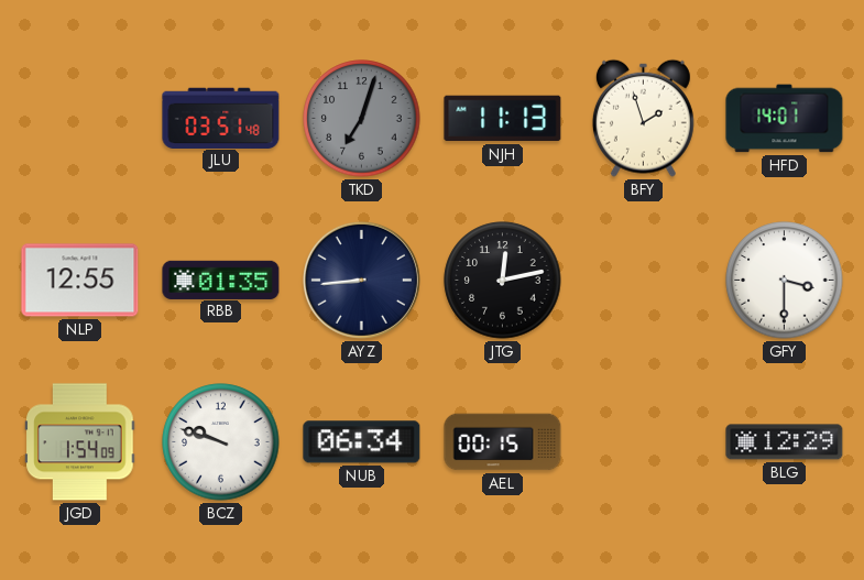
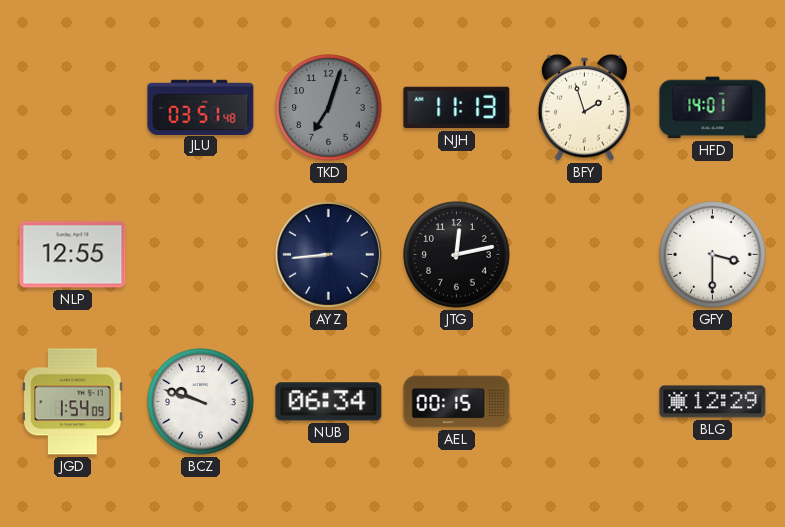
RBB: 01:35 -> none
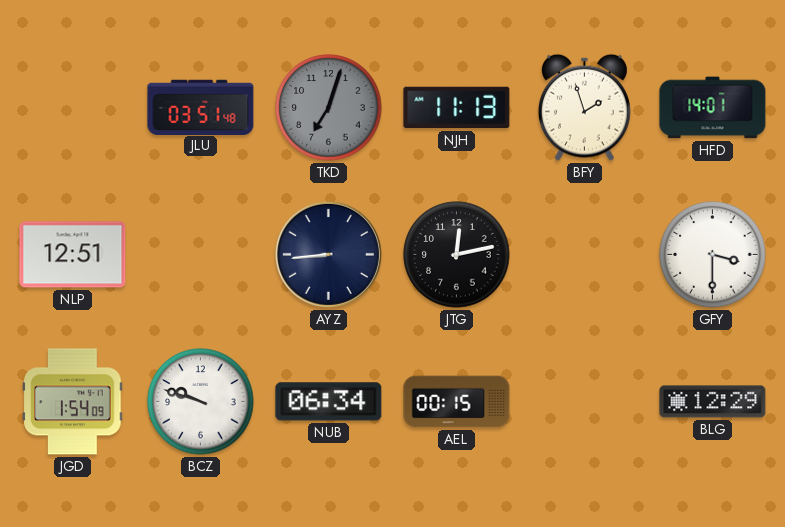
NLP: 12:55 -> 12:51
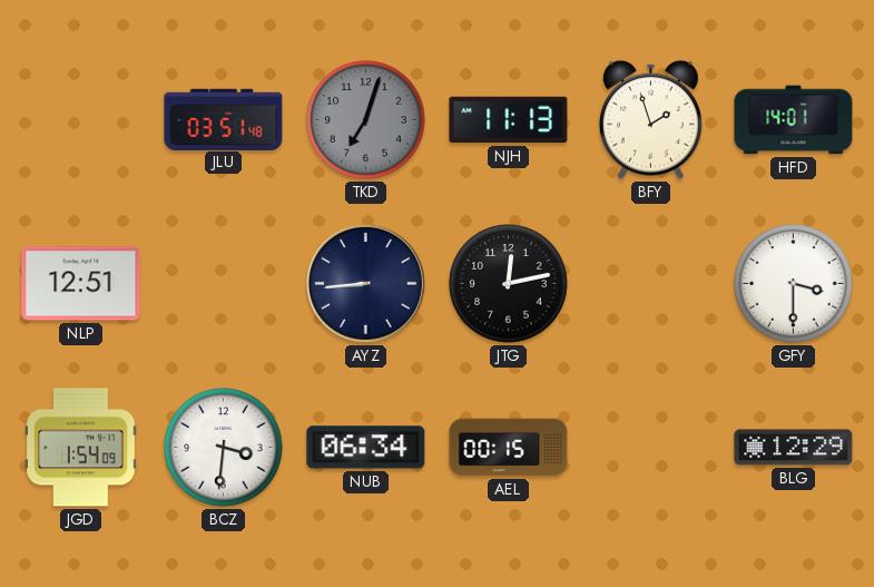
BCZ: 9:48 -> 3:31
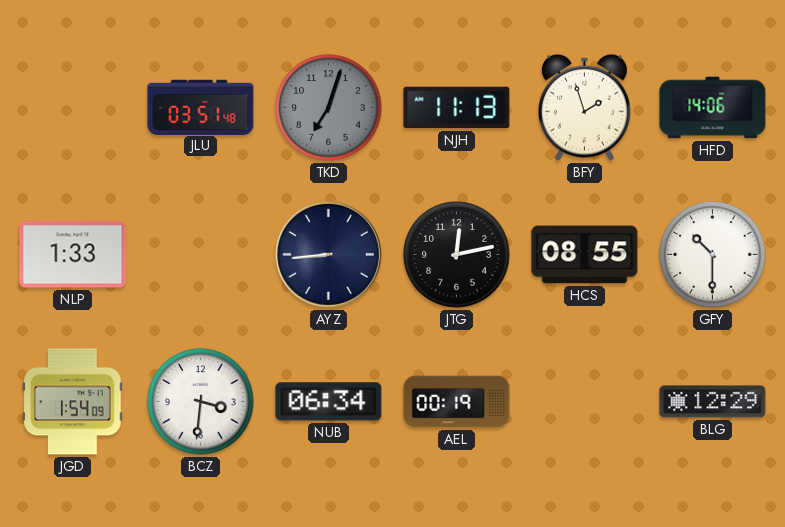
HFD: 14:01 -> 14:06
NLP: 12:51 -> 1:33
HCS: none -> 08:55
GFY: 3:30 -> 10:30
AEL: 00:15 -> 00:19
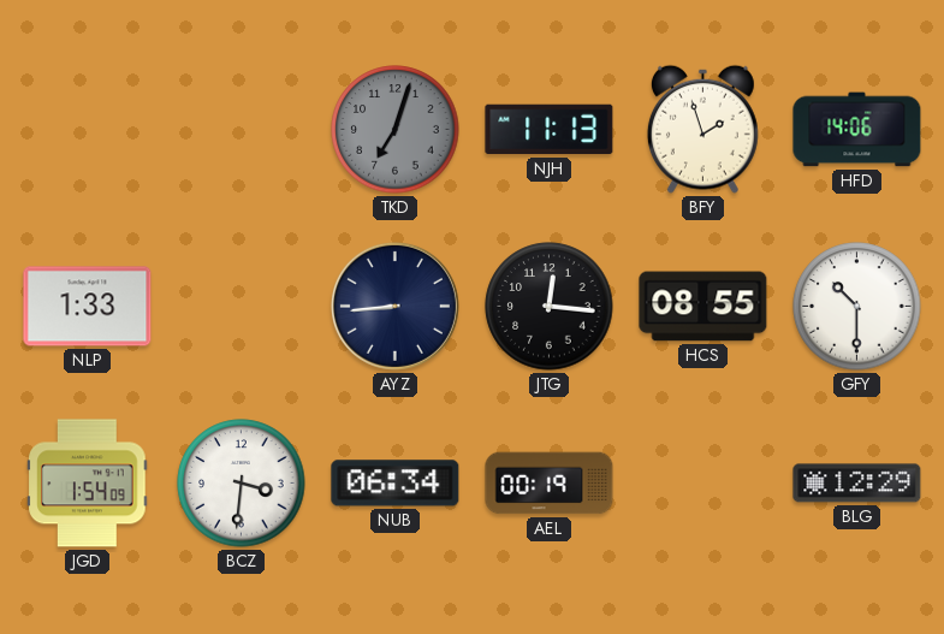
JLU: 03:51 -> none
JTG: 12:13 -> 12:16
